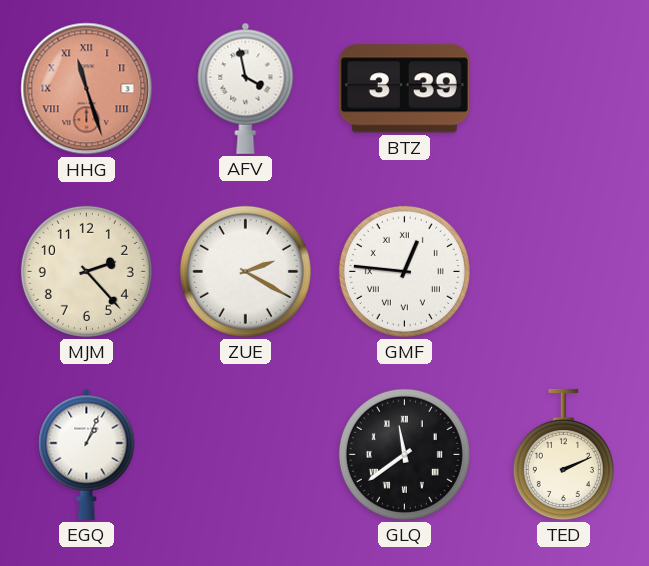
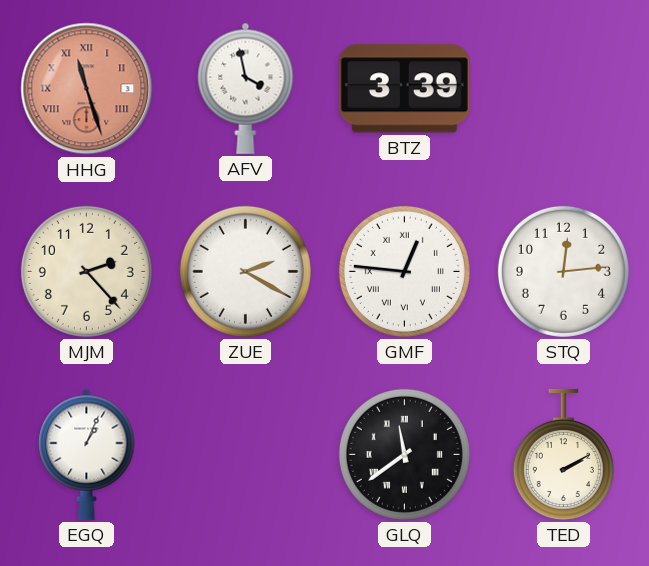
STQ: none -> 12:14
TED: 2:11 -> 2:10
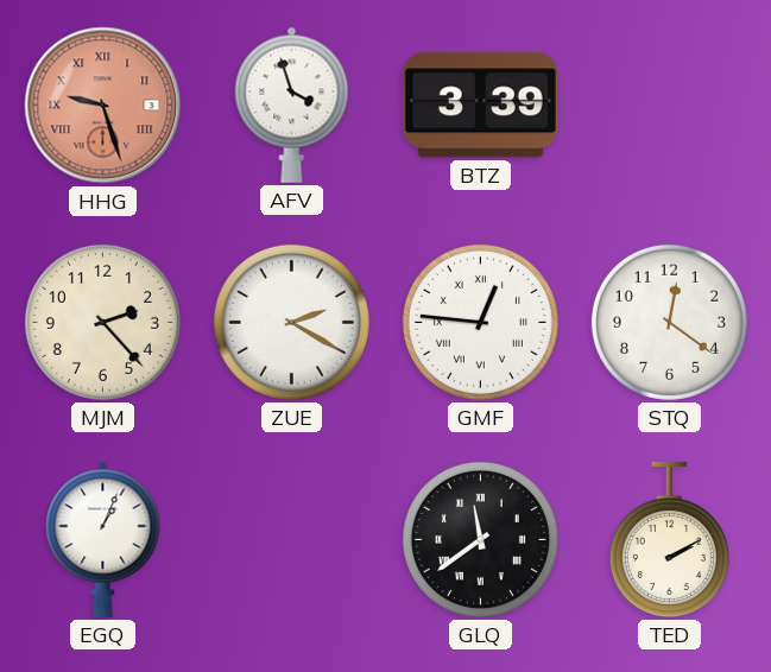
HHG: 11:27 -> 9:27
AFV: 3:58 -> 3:57
STQ: 12:14 -> 12:21
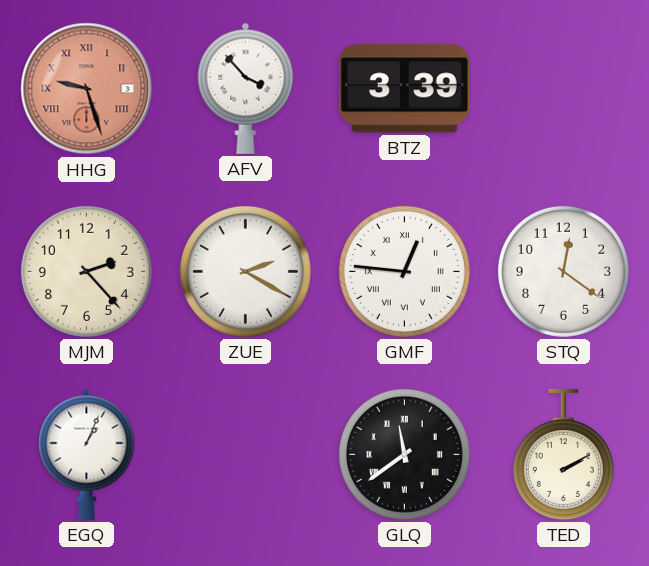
AFV: 3:57 -> 3:53
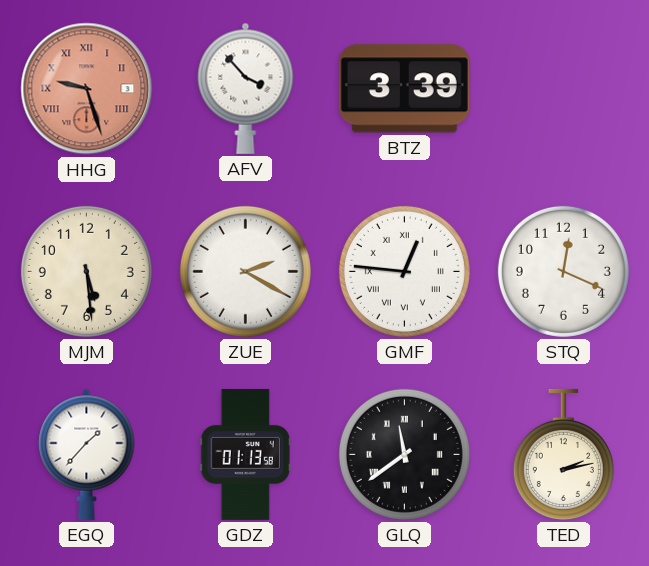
MJM: 2:23 -> 5:29
STQ: 12:21 -> 12:19
EGQ: 1:04 -> 1:37
GDZ: none -> 01:13
TED: 2:10 -> 2:13
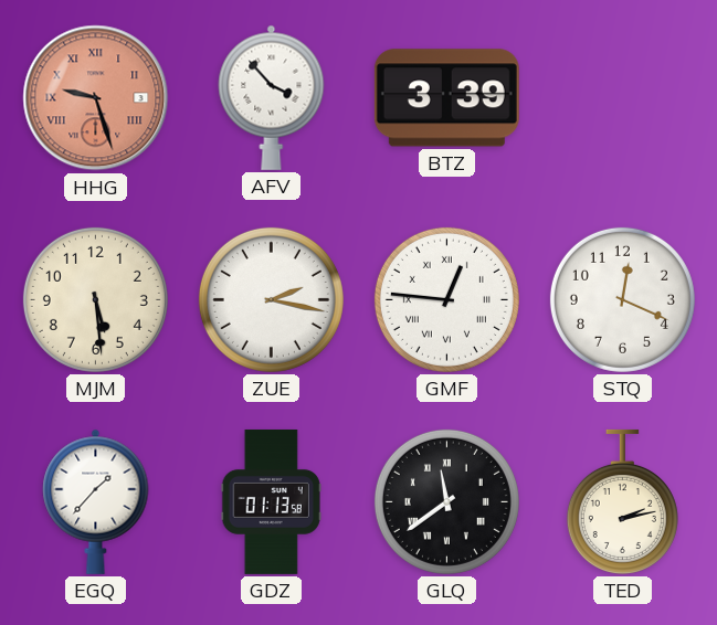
ZUE: 2:20 -> 2:17
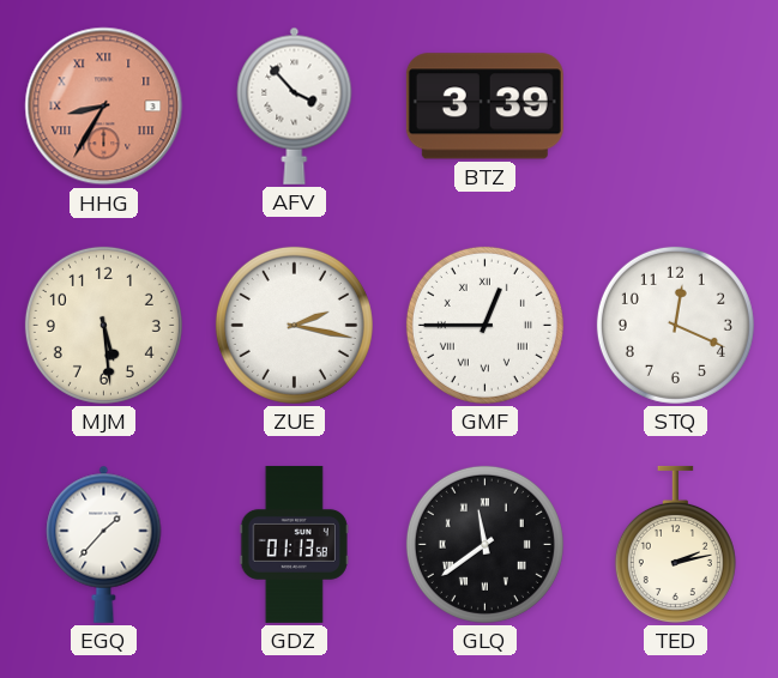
HHG: 9:27 -> 8:35
GMF: 12:46 -> 12:45
